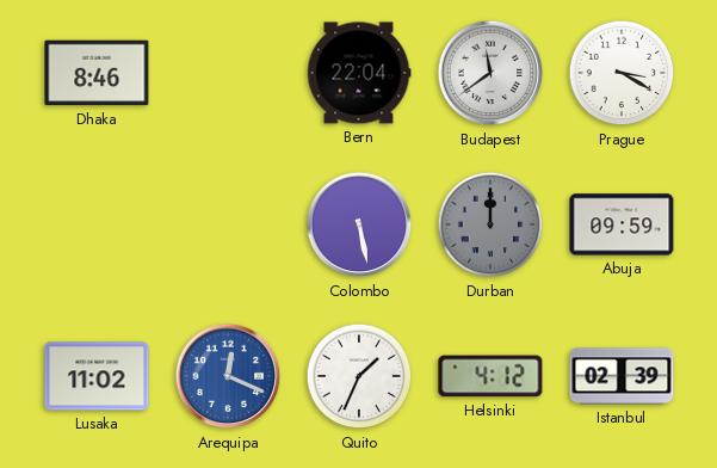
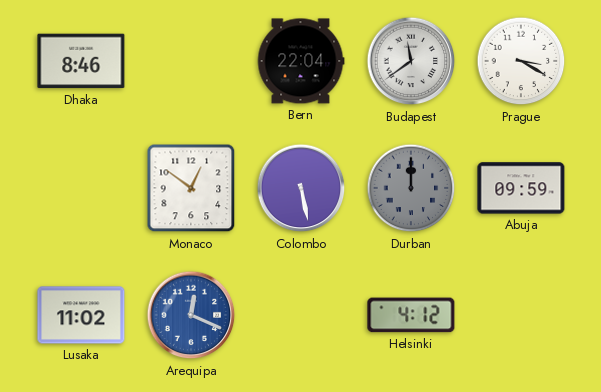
Monaco: none -> 12:51
Quito: 1:34 -> none
Istanbul: 02:39 -> none
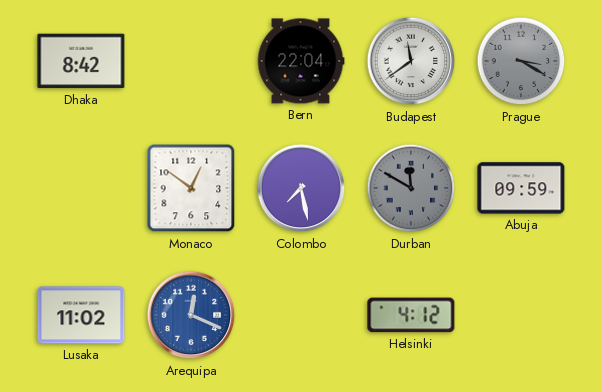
Dhaka: 8:46 -> 8:42
Prague dial: white -> grey
Colombo: 5:28 -> 7:28
Durban: 12:00 -> 11:50
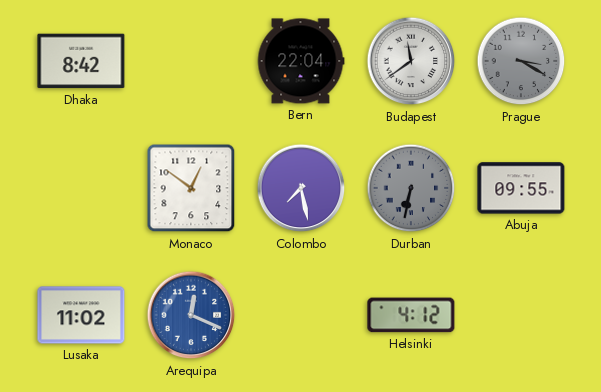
Durban: 11:50 -> 6:32
Abuja: 09:59 -> 09:55
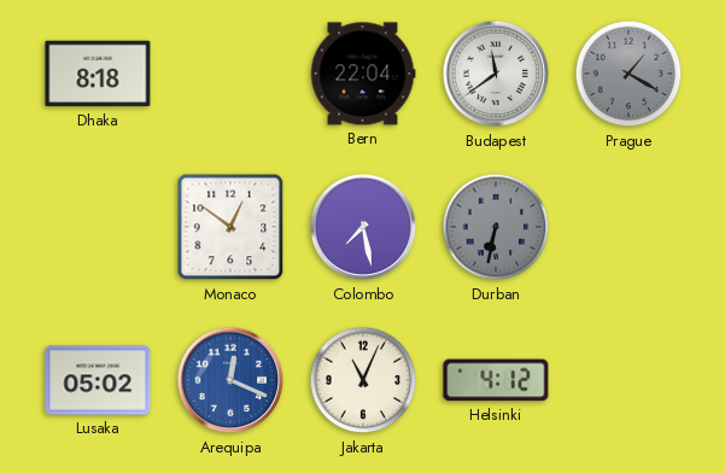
Dhaka: 8:42 -> 8:18
Prague: 3:20 -> 1:20
Abuja: 09:55 -> none
Lusaka: 11:02 -> 05:02
Jakarta: none -> 11:04
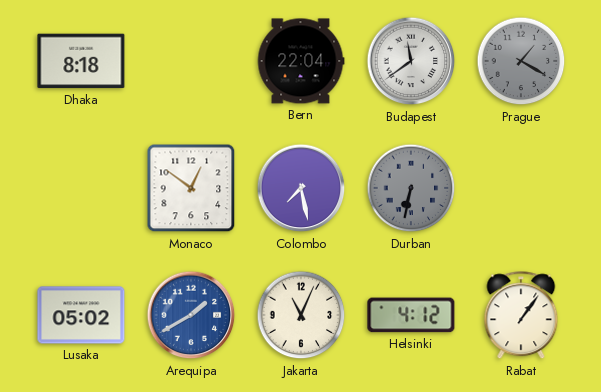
Arequipa: 12:19 -> 1:40
Rabat: none -> 1:06
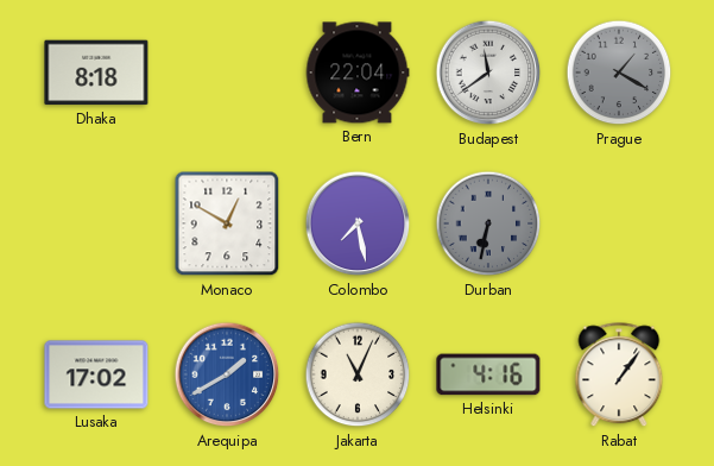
Monaco: 12:51 -> 12:50
Lusaka: 05:02 -> 17:02
Helsinki: 4:12 -> 4:16
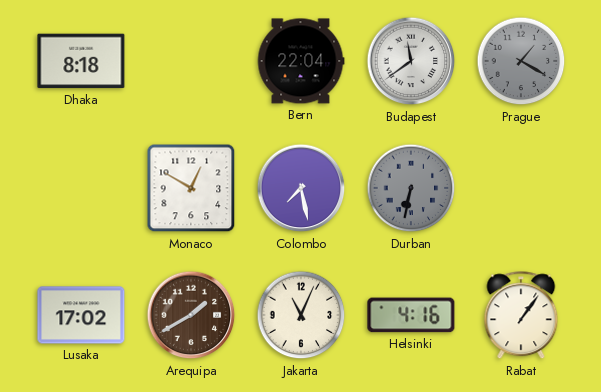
Arequipa dial: blue -> brown
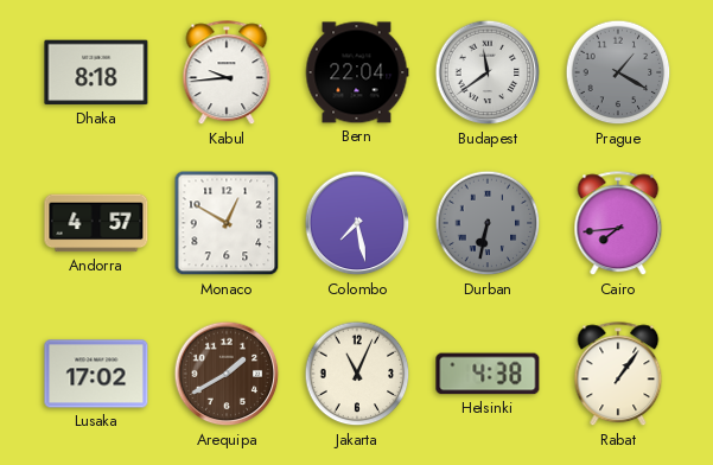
Kabul: none -> 9:44
Andorra: none -> 4:57
Cairo: none -> 7:44
Helsinki: 4:16 -> 4:38
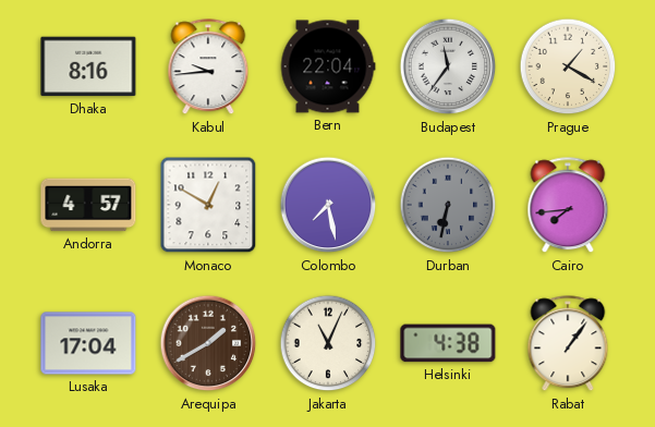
Dhaka: 8:18 -> 8:16
Budapest: 11:39 -> 11:36
Prague dial: grey -> cream
Lusaka: 17:02 -> 17:04
